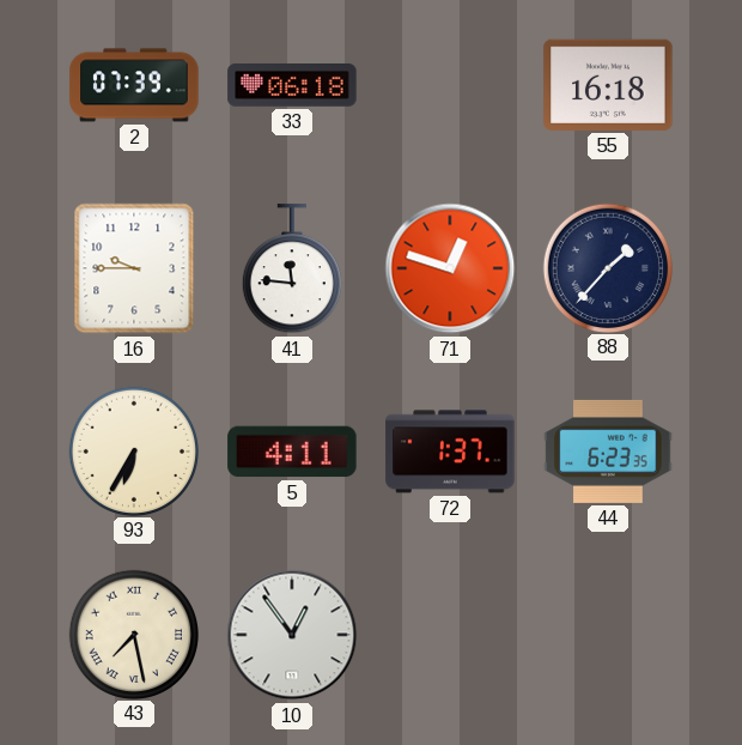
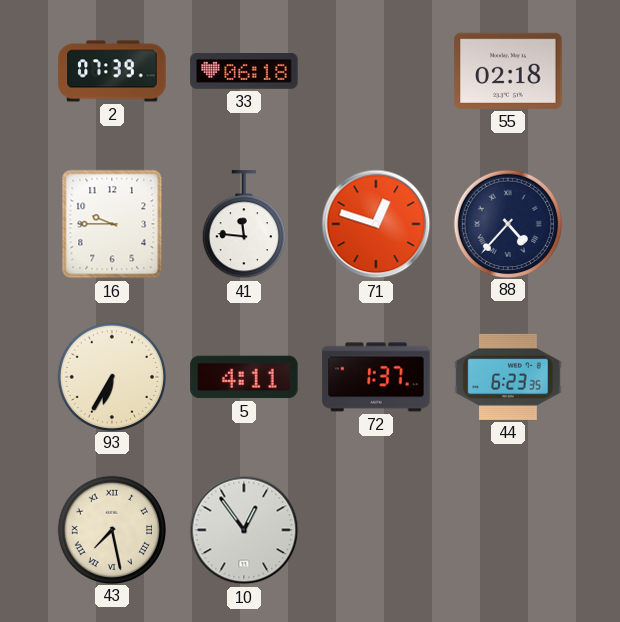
55: 16:18 -> 02:18
88: 1:37 -> 4:37
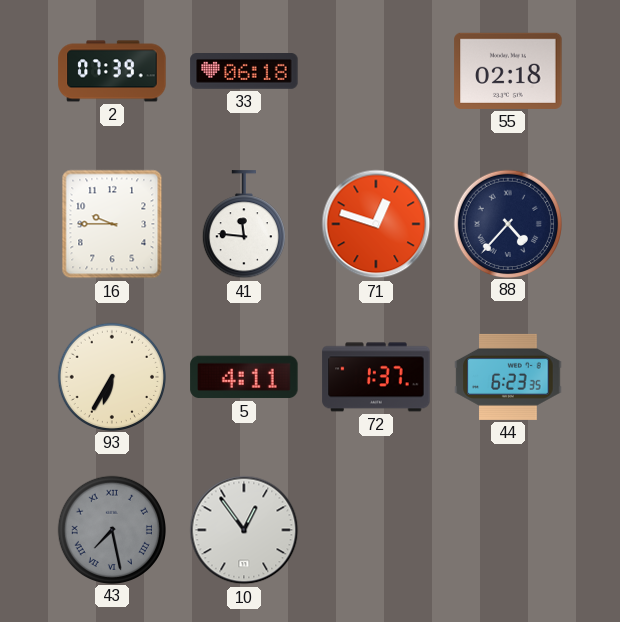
43 dial: cream -> grey
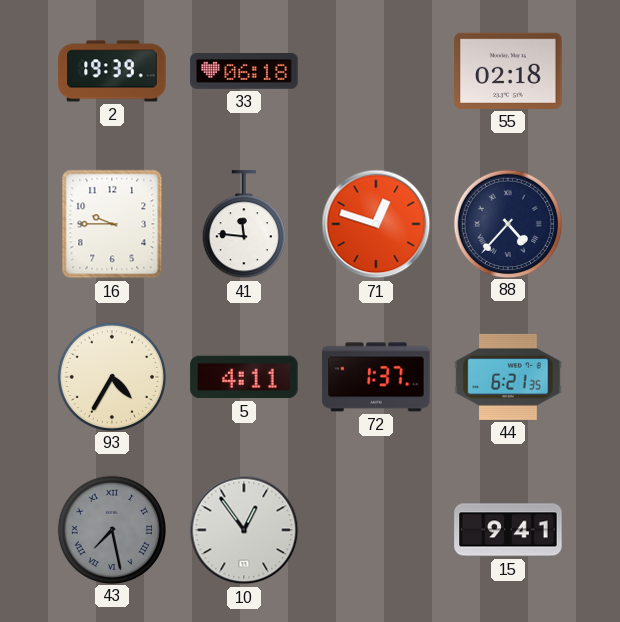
2: 07:39 -> 19:39
93: 6:35 -> 4:35
44: 6:23 -> 6:21
15: none -> 9:41
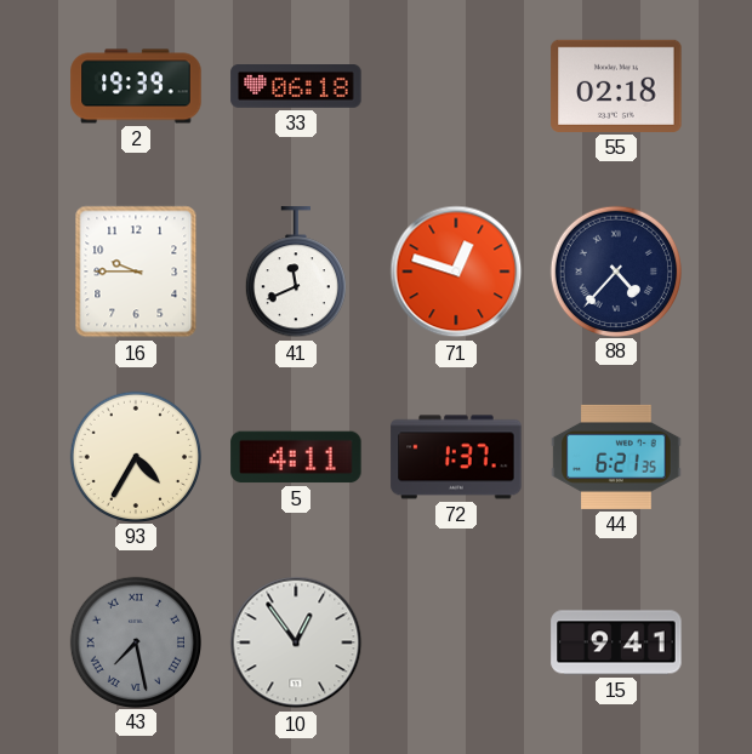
41: 11:46 -> 11:41
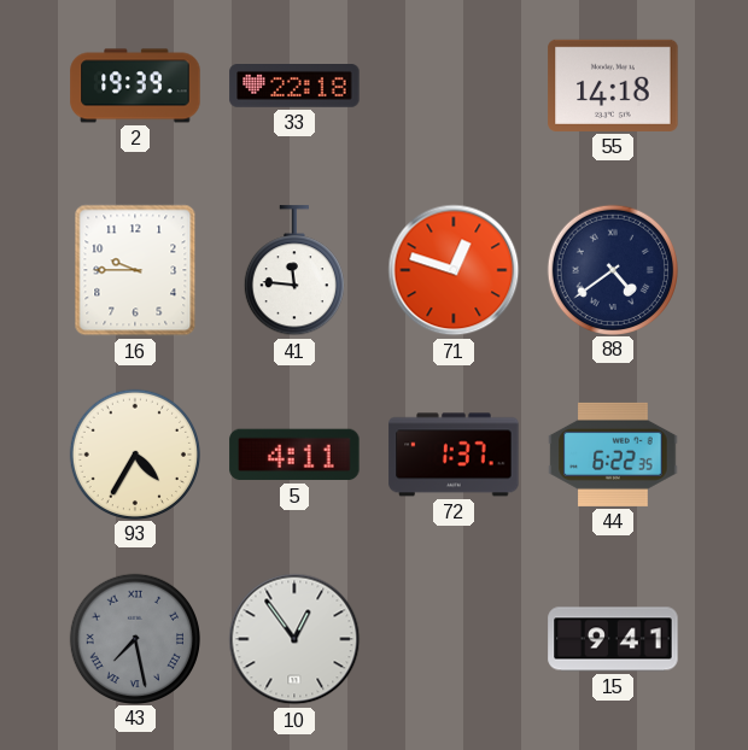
33: 06:18 -> 22:18
55: 02:18 -> 14:18
41: 11:41 -> 11:46
88: 4:37 -> 4:39
44: 6:21 -> 6:22
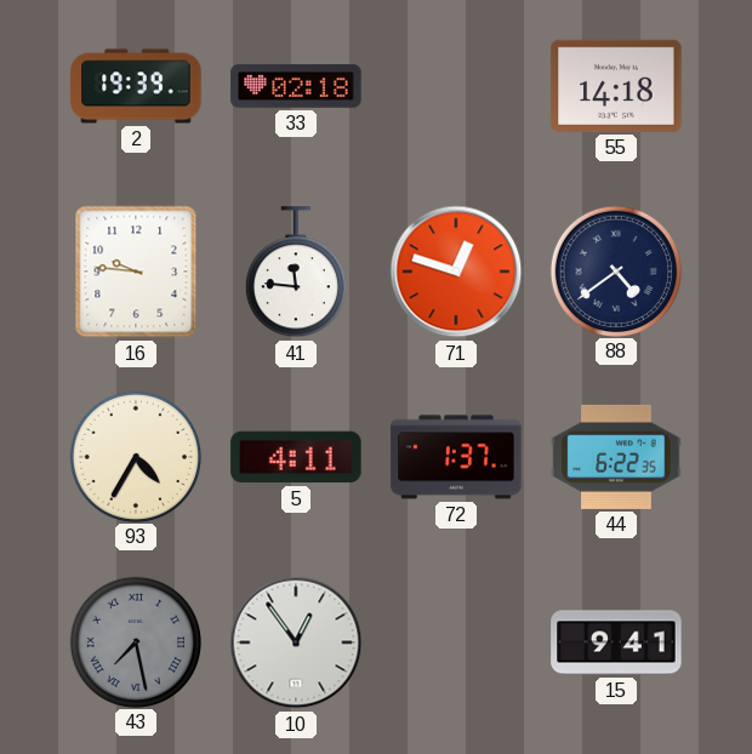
33: 22:18 -> 02:18
16: 9:45 -> 9:46
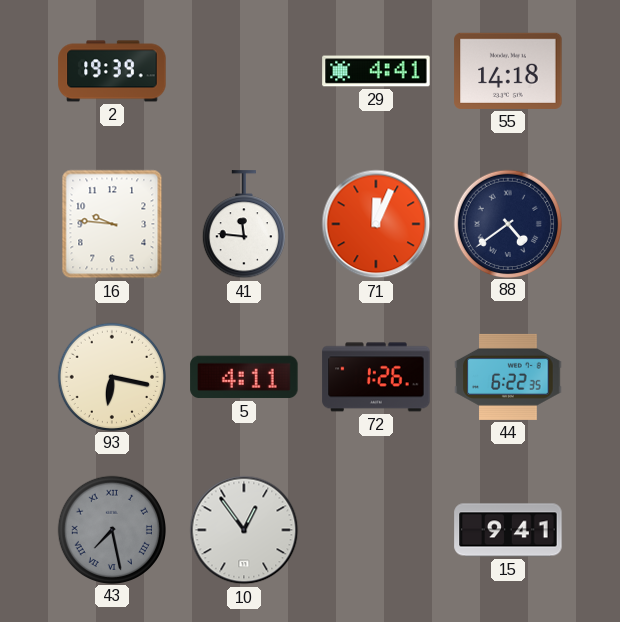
33: 02:18 -> none
29: none -> 4:41
71: 12:48 -> 12:04
93: 4:35 -> 6:17
72: 1:37 -> 1:26
